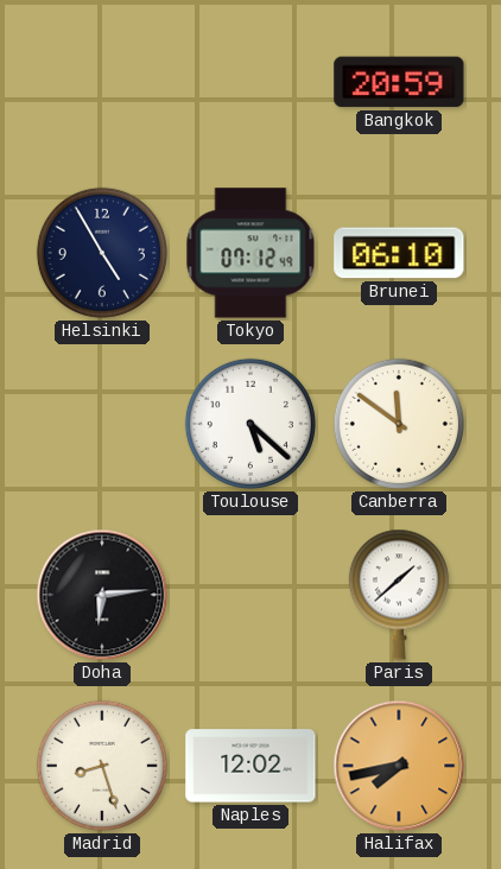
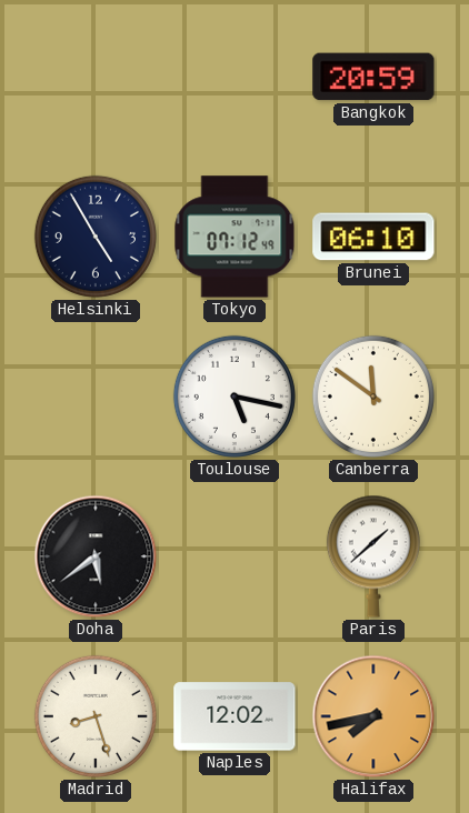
Toulouse: 5:22 -> 5:17
Doha: 6:14 -> 5:39
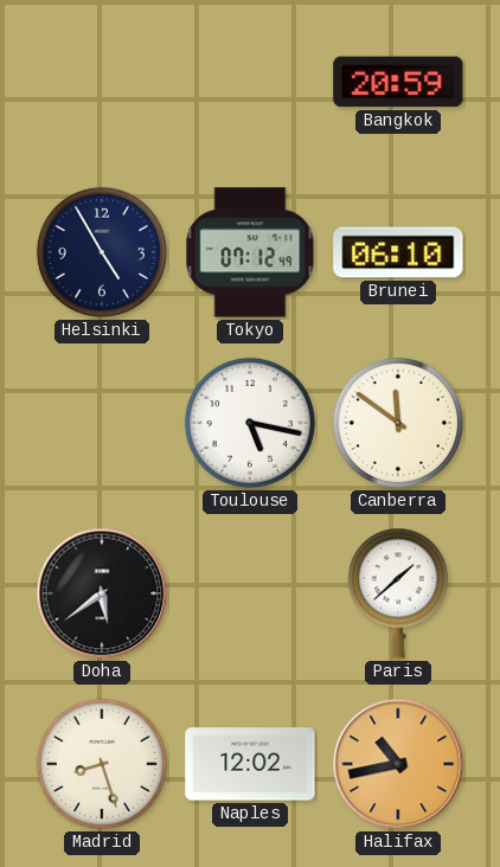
Halifax: 7:43 -> 10:43
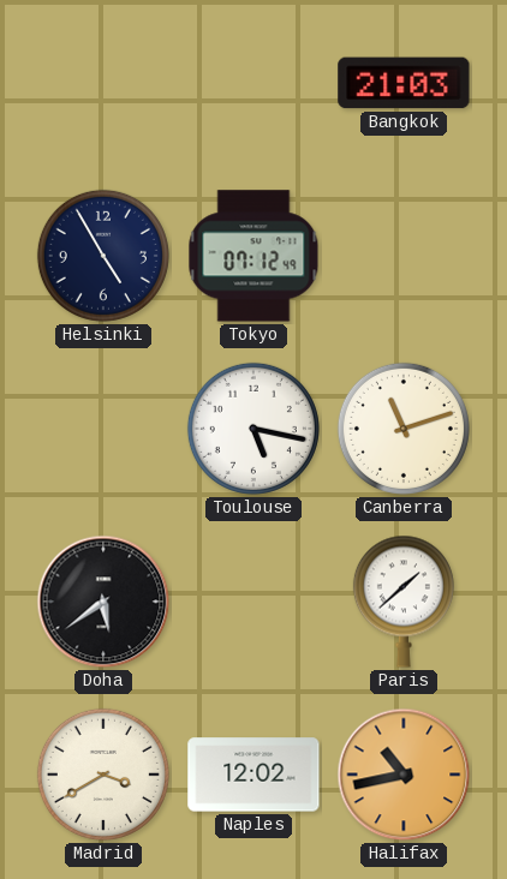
Bangkok: 20:59 -> 21:03
Brunei: 06:10 -> none
Canberra: 11:51 -> 11:12
Madrid: 8:27 -> 3:40
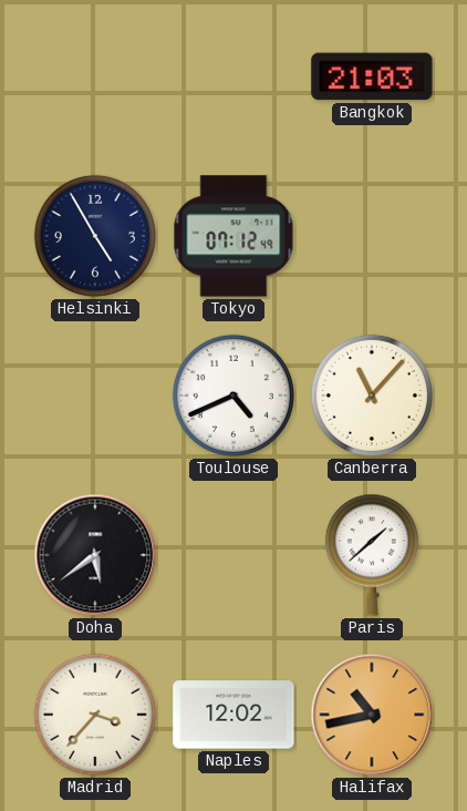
Toulouse: 5:17 -> 4:41
Canberra: 11:12 -> 11:07
Madrid: 3:40 -> 3:37
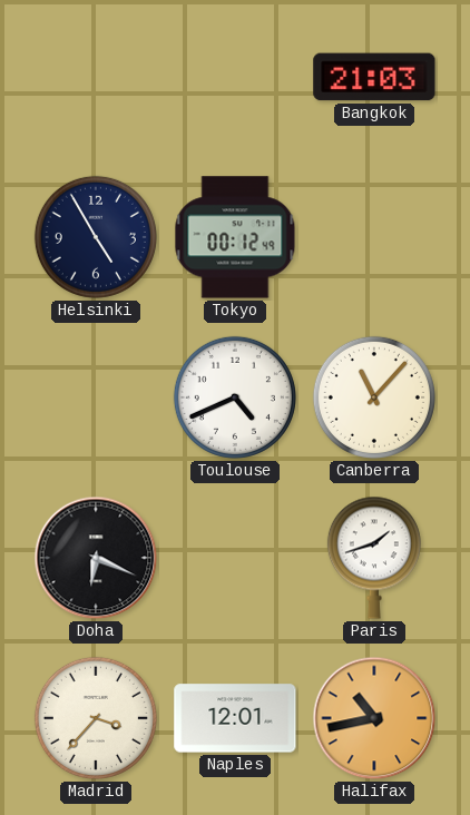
Tokyo: 07:12 -> 00:12
Doha: 5:39 -> 6:19
Paris: 1:38 -> 1:42
Naples: 12:02 -> 12:01
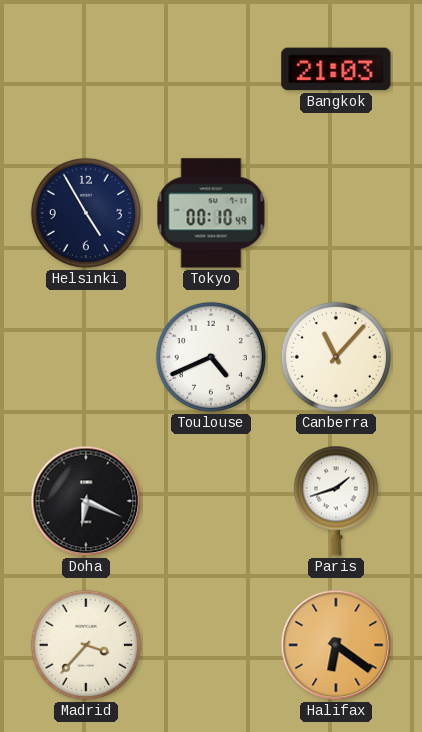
Tokyo: 00:12 -> 00:10
Naples: 12:01 -> none
Halifax: 10:43 -> 6:21
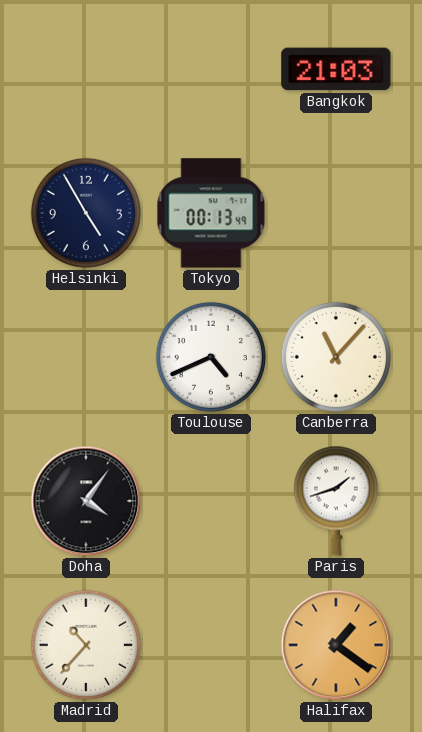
Tokyo: 00:10 -> 00:13
Doha: 6:19 -> 4:06
Madrid: 3:37 -> 10:37
Halifax: 6:21 -> 1:21
